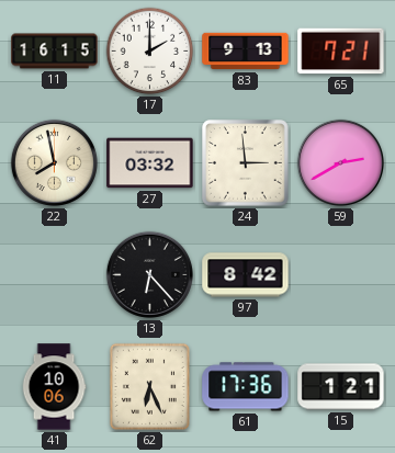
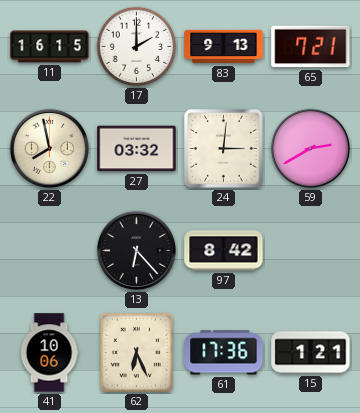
24: 2:59 -> 3:01
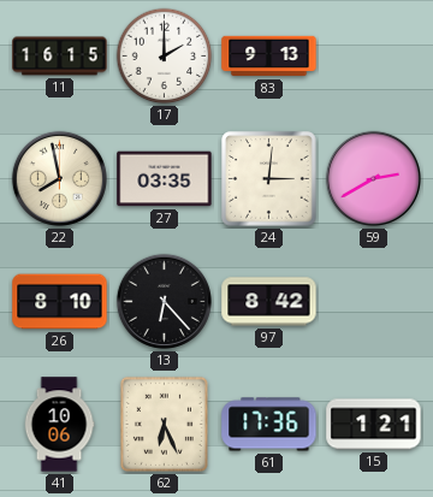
65: 7:21 -> none
27: 03:32 -> 03:35
26: none -> 8:10
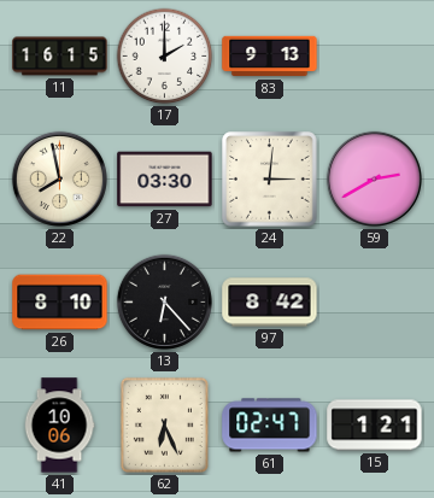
27: 03:35 -> 03:30
61: 17:36 -> 02:47
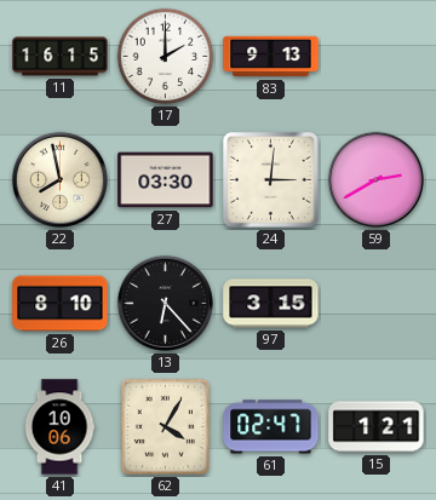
97: 8:42 -> 3:15
62: 6:26 -> 4:05
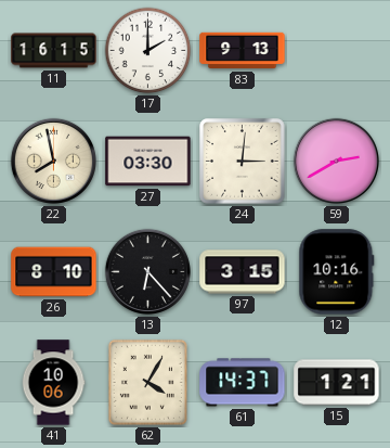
12: none -> 10:16
61: 02:47 -> 14:37
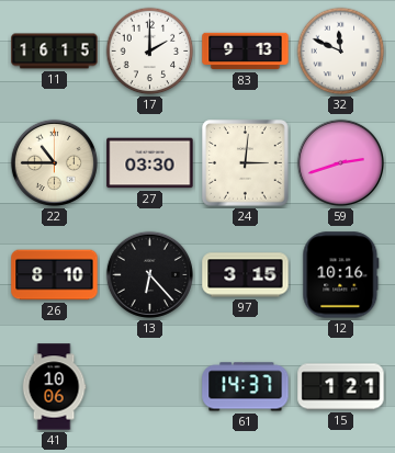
32: none -> 11:49
22: 7:58 -> 10:45
59: 2:40 -> 2:42
62: 4:05 -> none
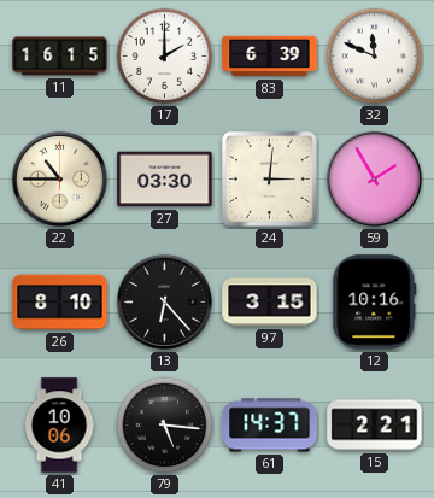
83: 9:13 -> 6:39
59: 2:42 -> 1:55
79: none -> 5:16
15: 1:21 -> 2:21
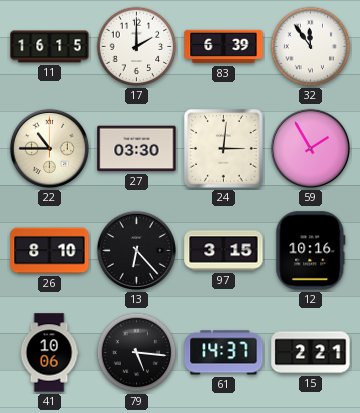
32: 11:49 -> 11:54
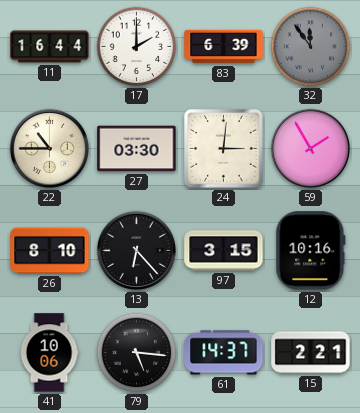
11: 16:15 -> 16:44
32 dial: white -> grey
